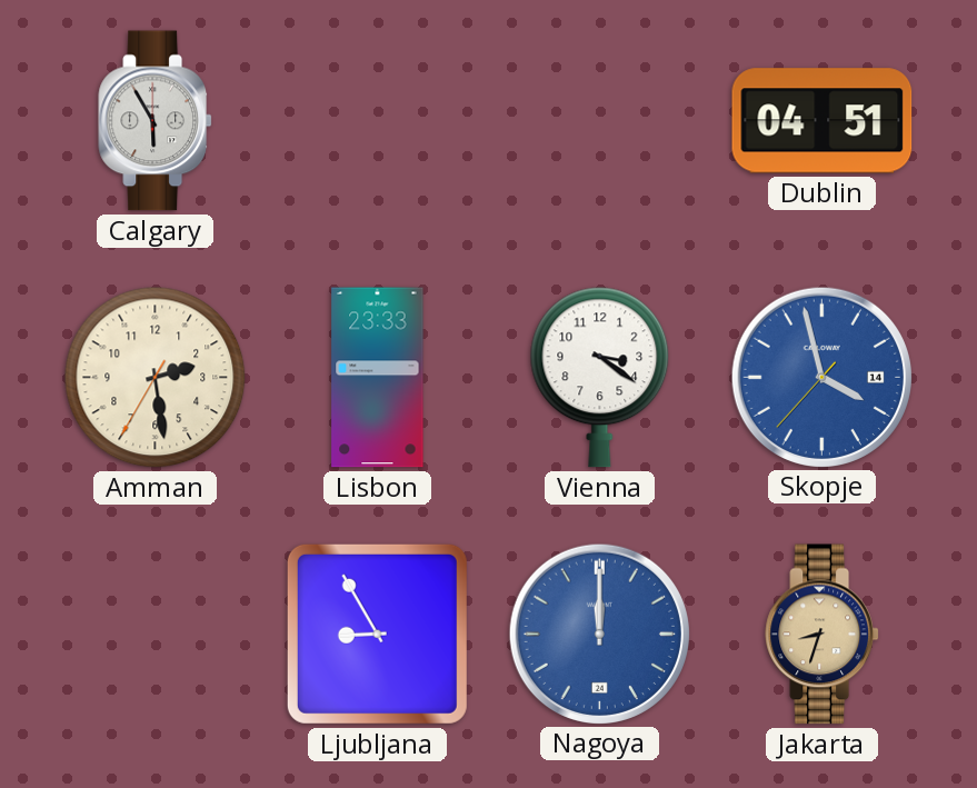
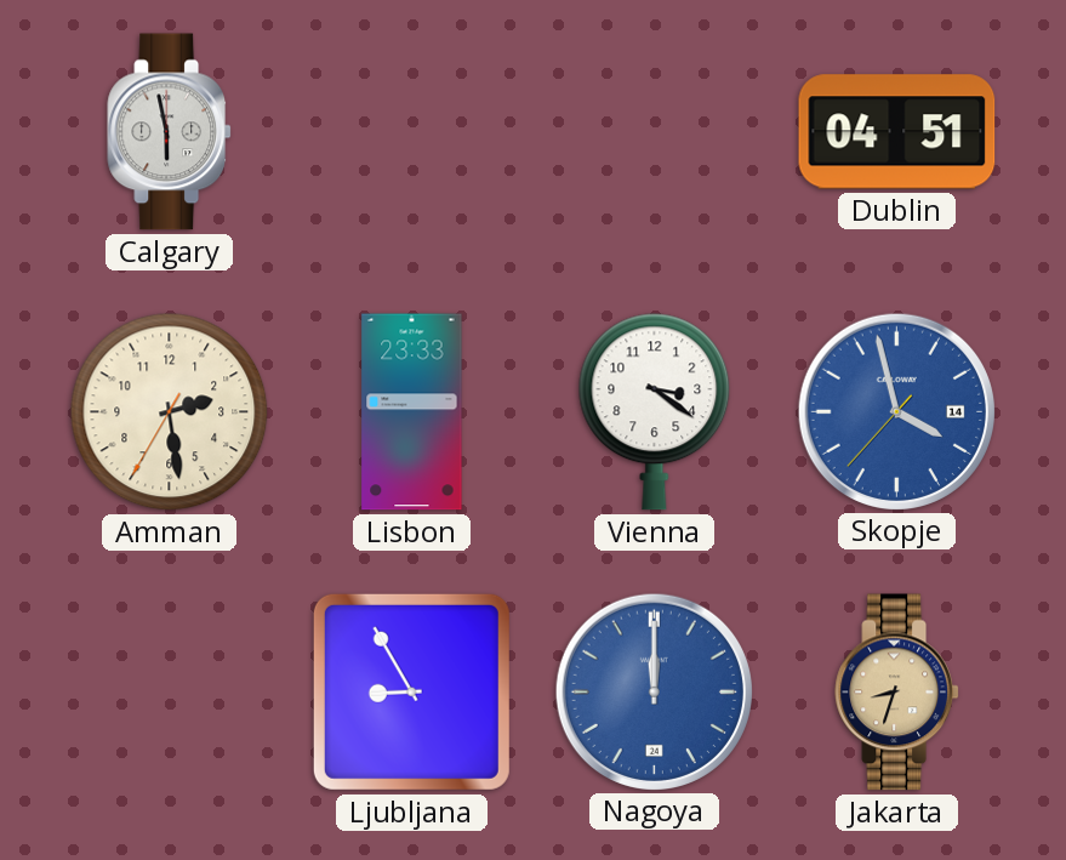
Calgary: 5:55 -> 5:58
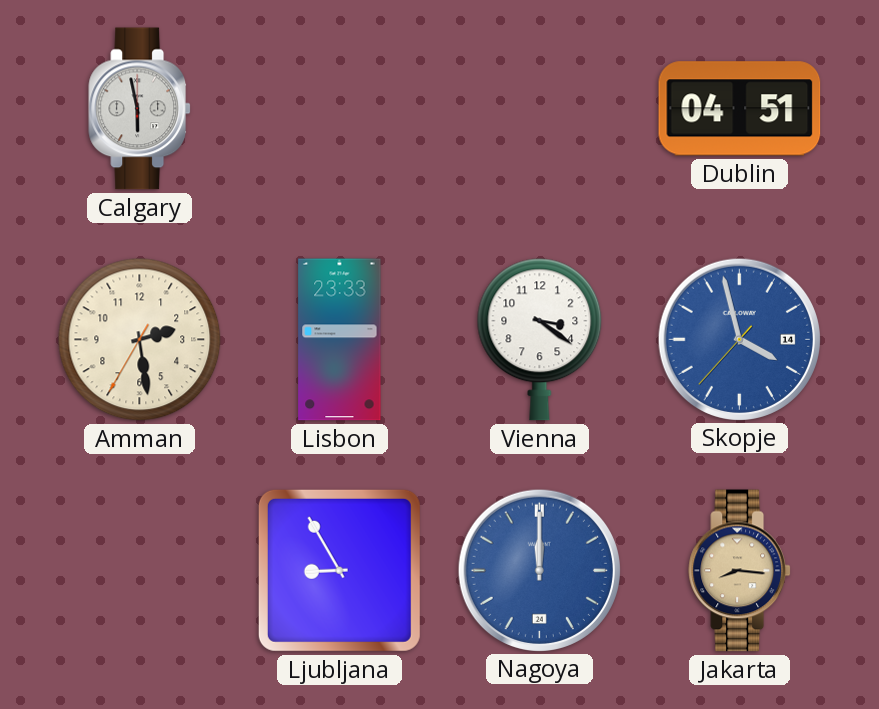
Jakarta: 8:33 -> 8:16
